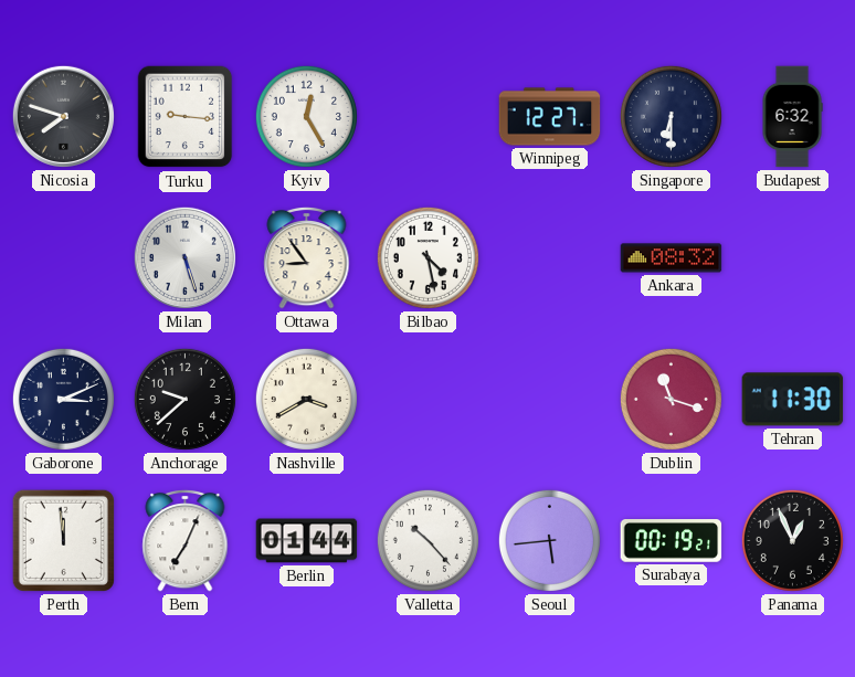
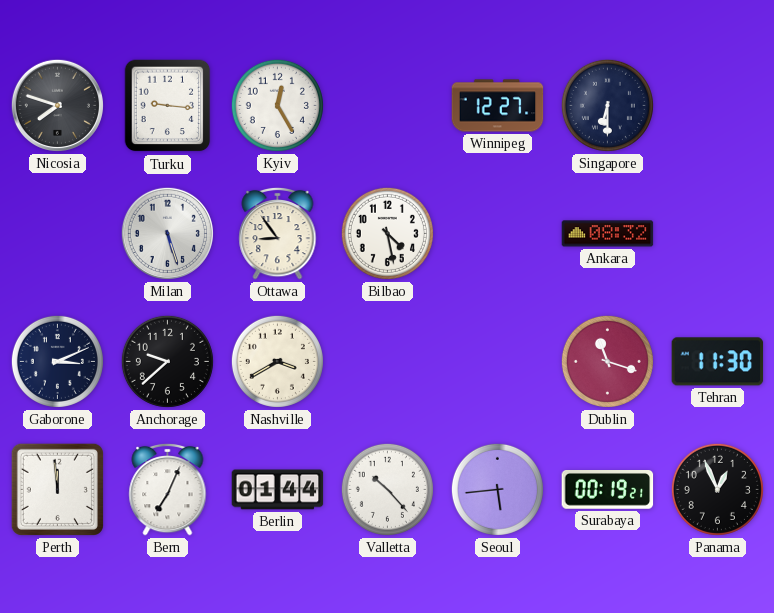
Budapest: 6:32 -> none
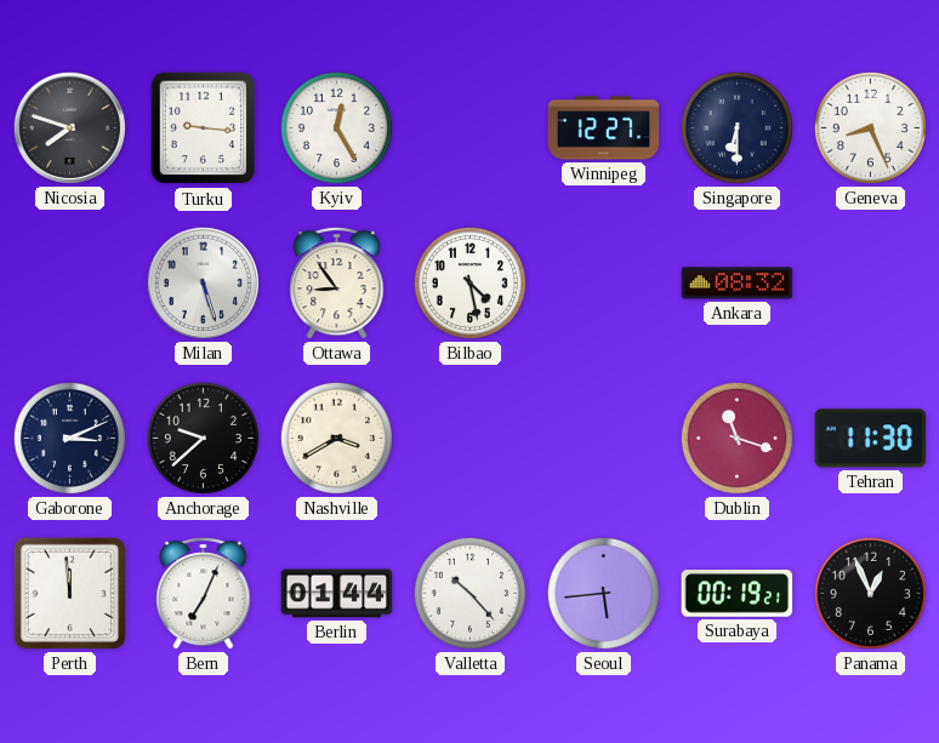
Geneva: none -> 8:26
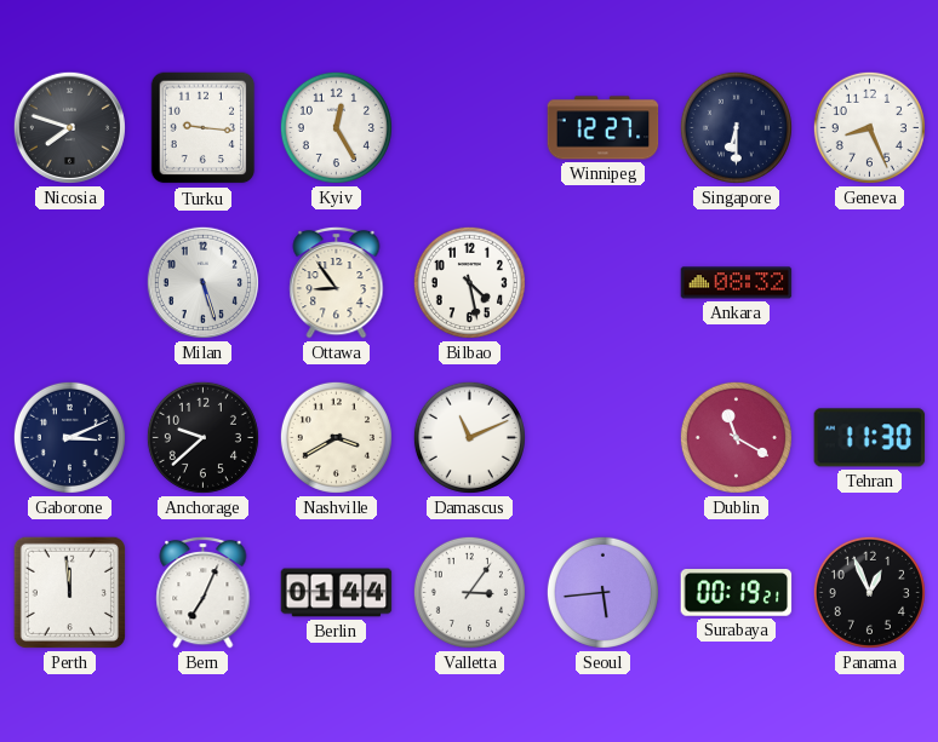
Damascus: none -> 11:11
Dublin: 11:18 -> 11:20
Valletta: 10:23 -> 3:06
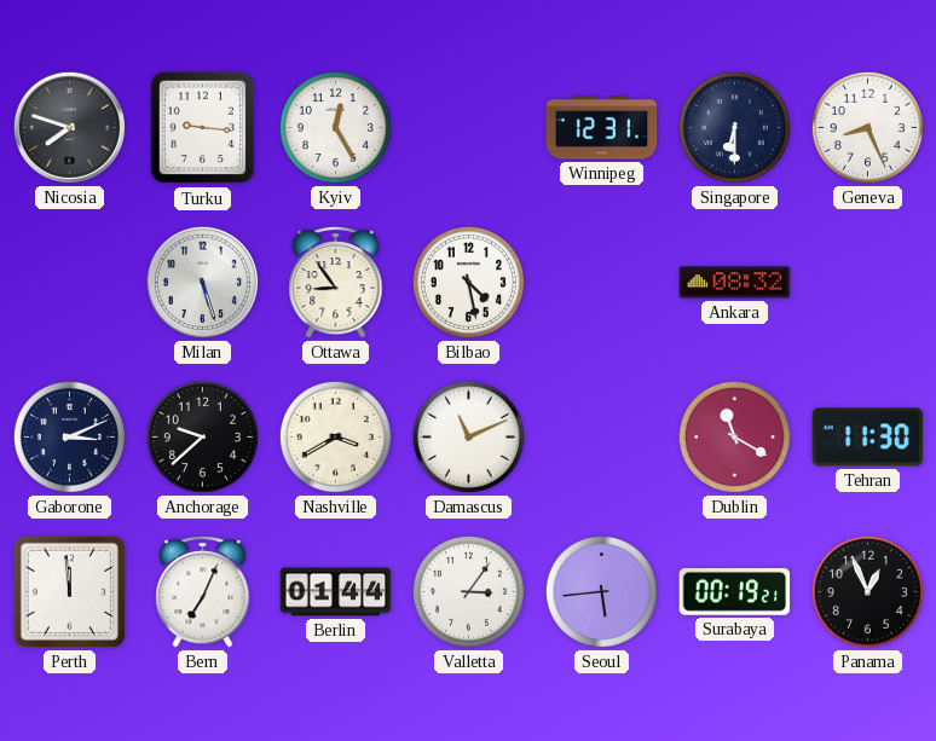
Winnipeg: 12:27 -> 12:31
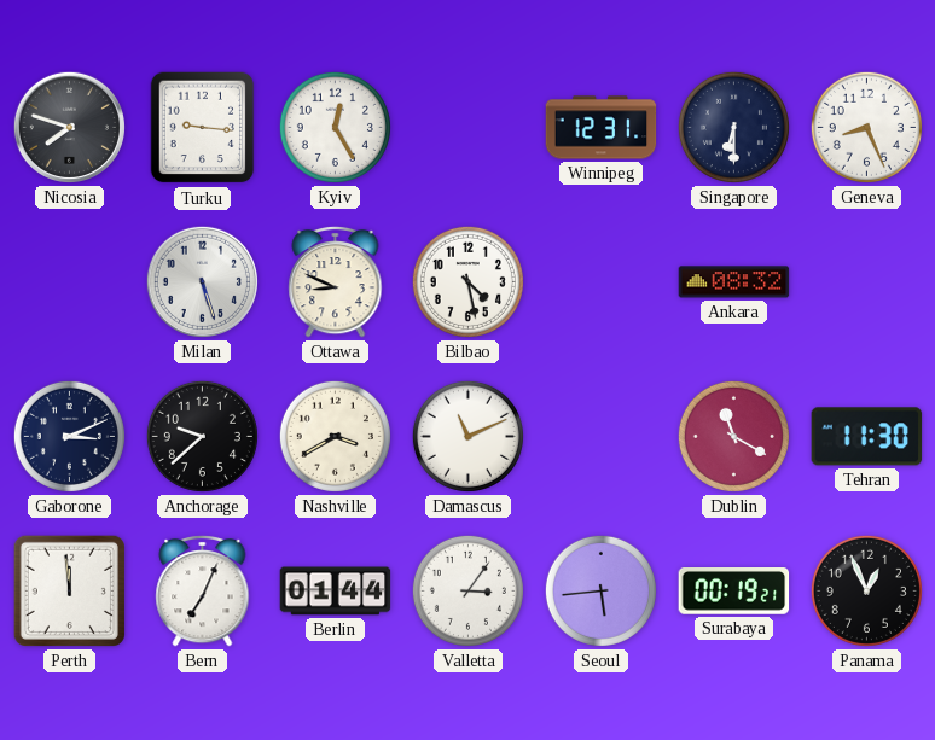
Ottawa: 8:54 -> 8:49
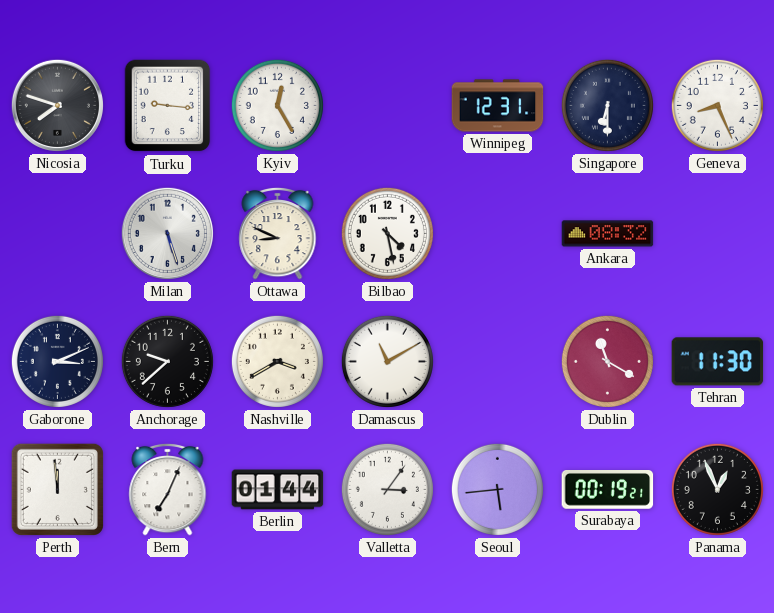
Damascus: 11:11 -> 11:10
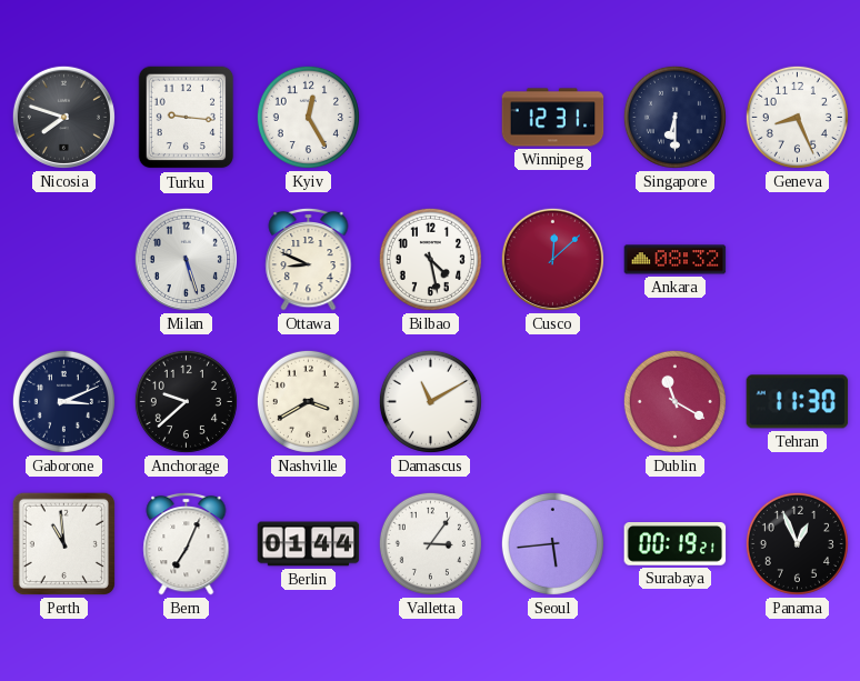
Cusco: none -> 12:08
Perth: 11:59 -> 10:59
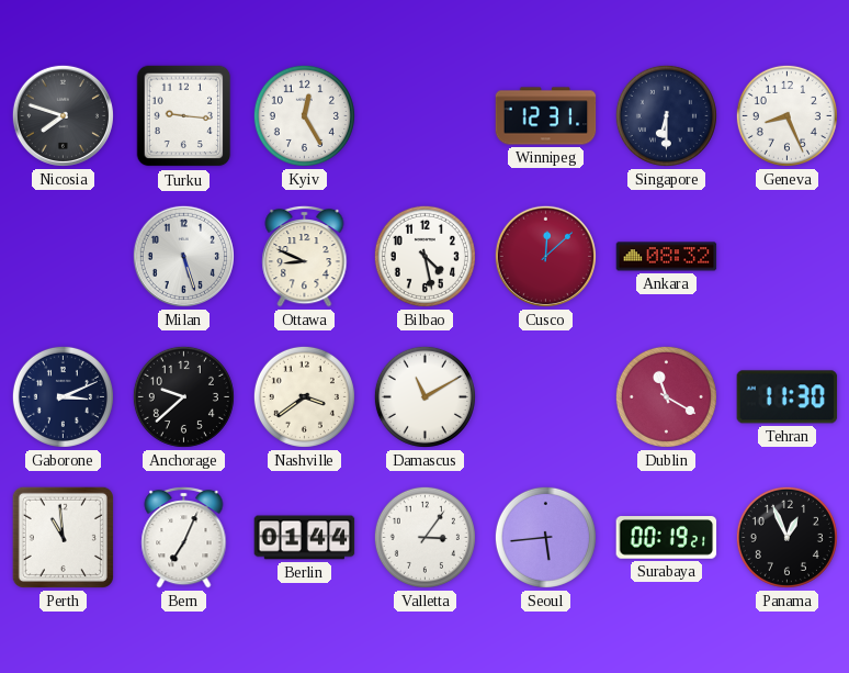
Nashville: 3:40 -> 3:39
